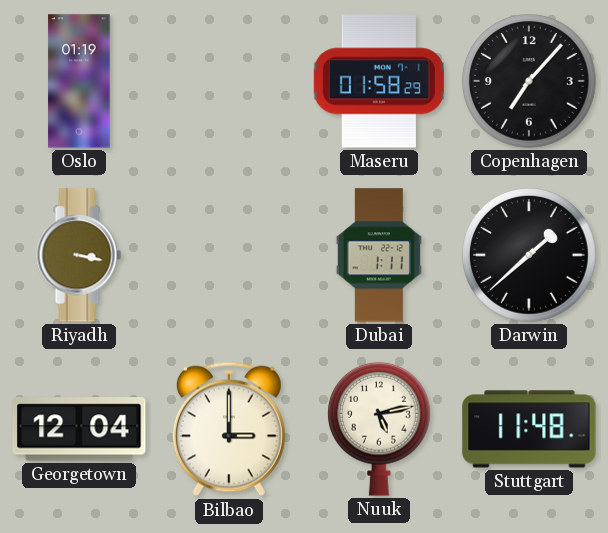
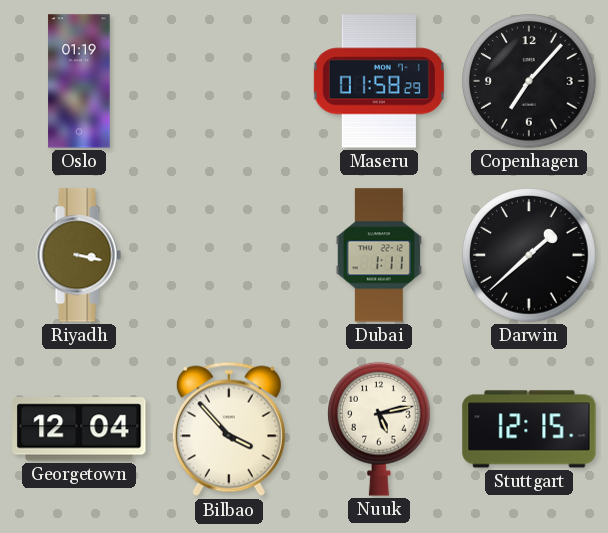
Bilbao: 3:00 -> 3:53
Stuttgart: 11:48 -> 12:15
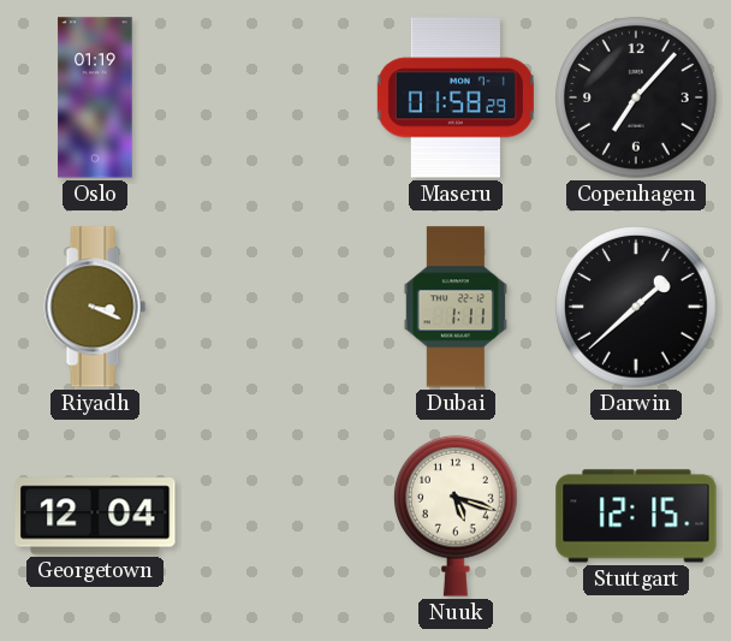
Riyadh: 3:17 -> 3:19
Bilbao: 3:53 -> none
Nuuk: 5:13 -> 5:18
